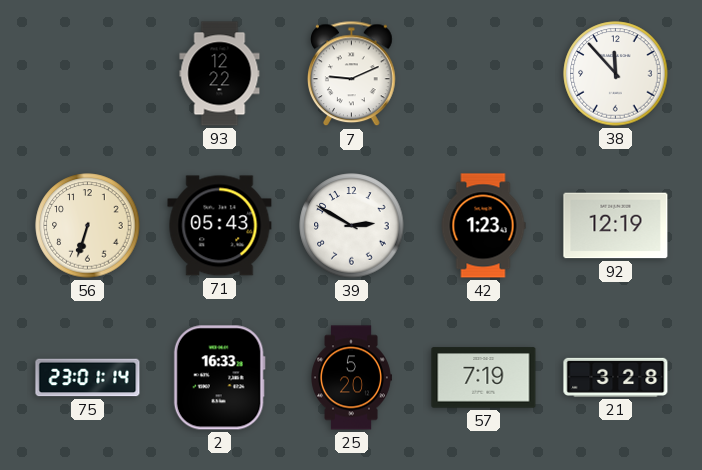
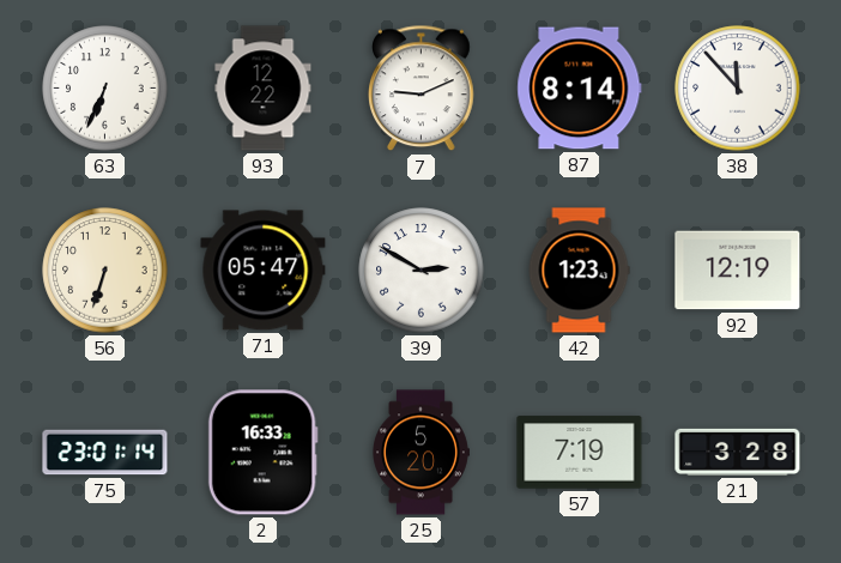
63: none -> 6:34
87: none -> 8:14
71: 05:43 -> 05:47
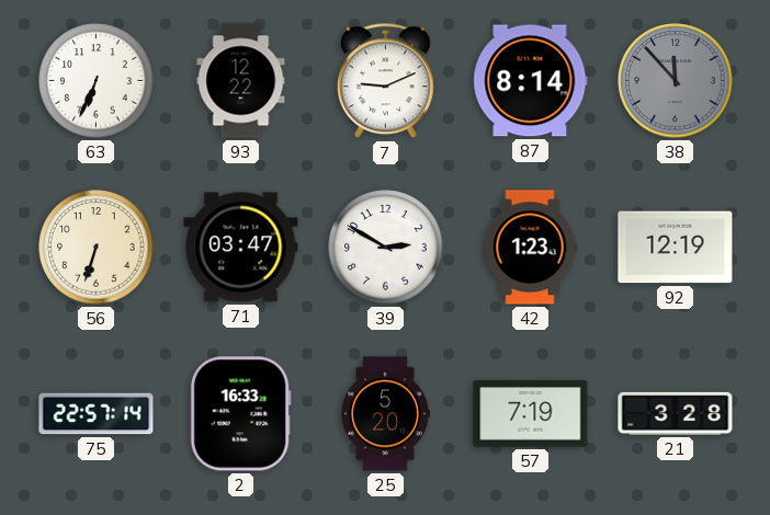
38 dial: white -> grey
71: 05:47 -> 03:47
75: 23:01 -> 22:57
